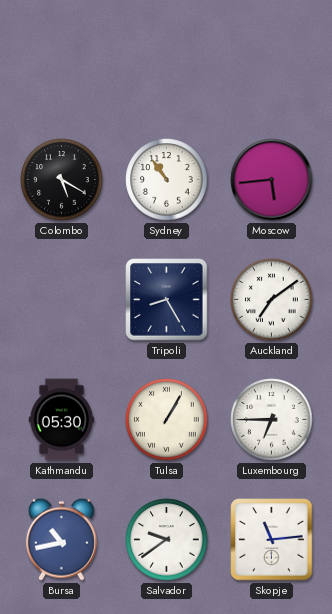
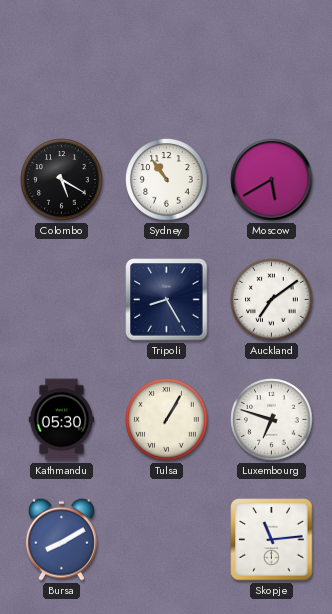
Moscow: 5:44 -> 5:40
Luxembourg: 6:45 -> 6:48
Bursa: 10:43 -> 8:10
Salvador: 9:39 -> none
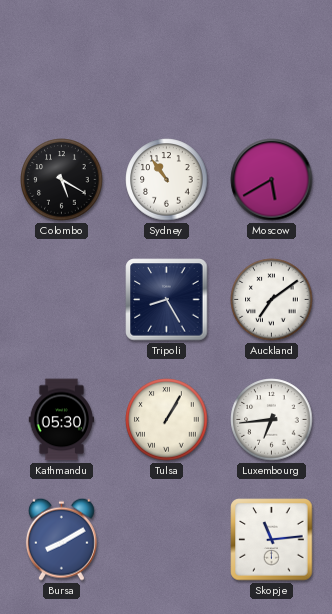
Luxembourg: 6:48 -> 6:44
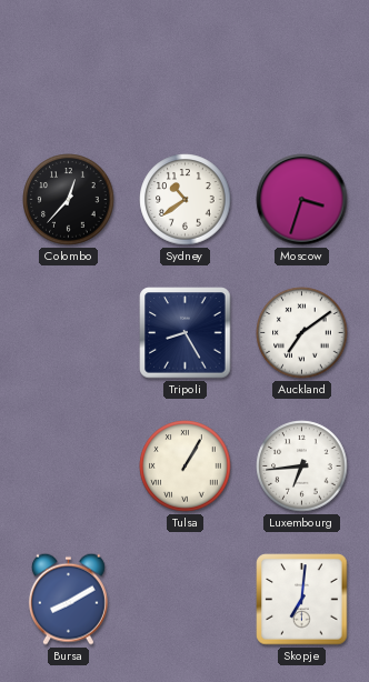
Colombo: 5:20 -> 12:37
Sydney: 10:54 -> 10:39
Moscow: 5:40 -> 3:33
Kathmandu: 05:30 -> none
Skopje: 11:14 -> 7:01
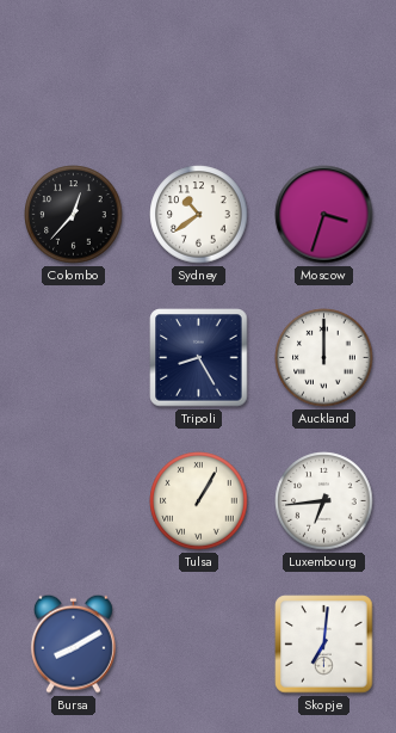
Auckland: 7:09 -> 12:00
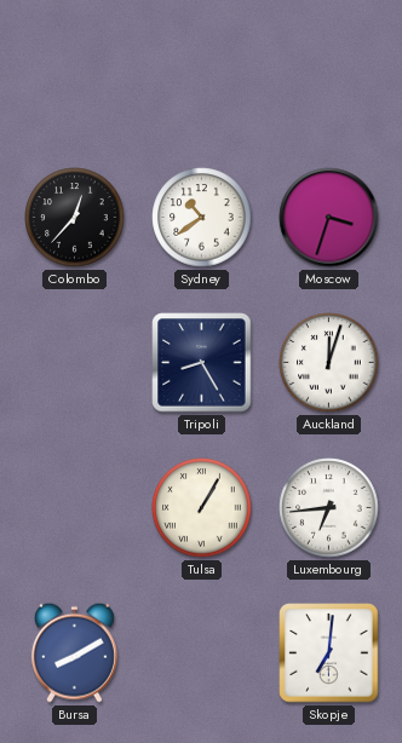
Auckland: 12:00 -> 12:03
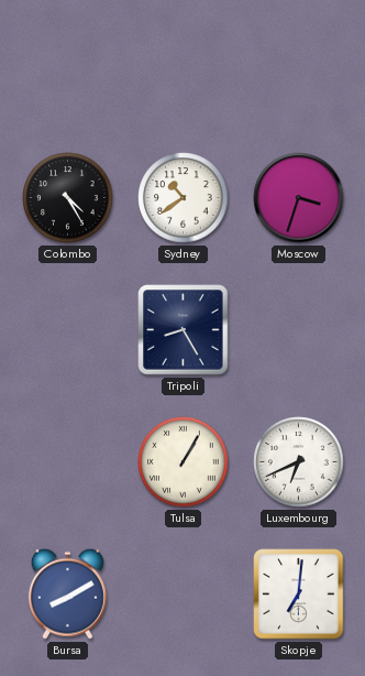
Colombo: 12:37 -> 4:25
Auckland: 12:03 -> none
Luxembourg: 6:44 -> 6:41
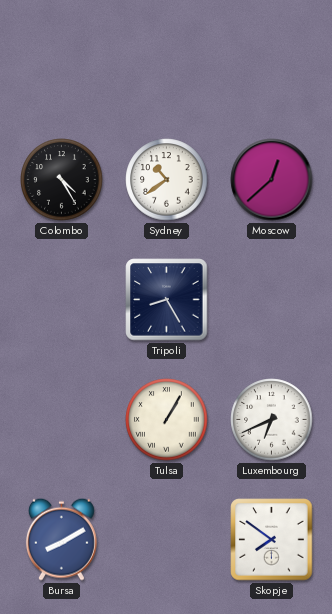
Moscow: 3:33 -> 12:38
Skopje: 7:01 -> 7:51
